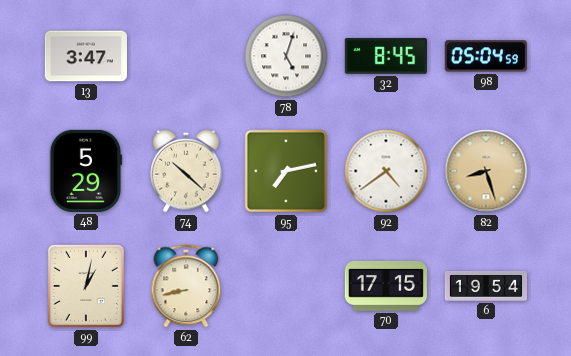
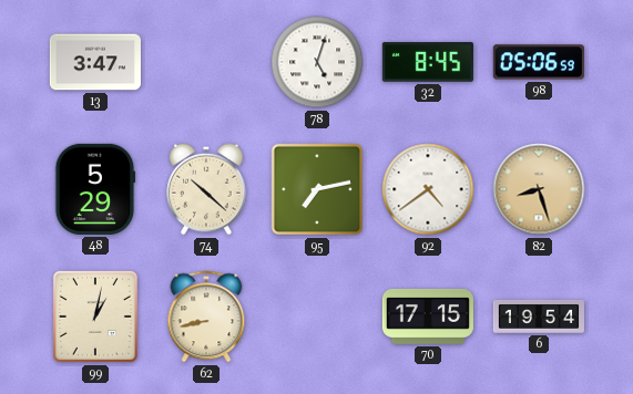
98: 05:04 -> 05:06
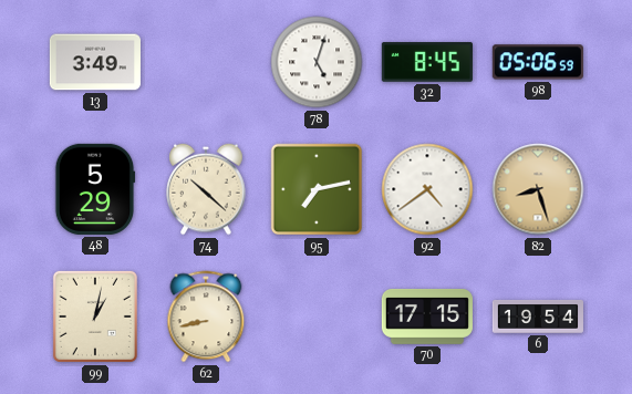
13: 3:47 -> 3:49
